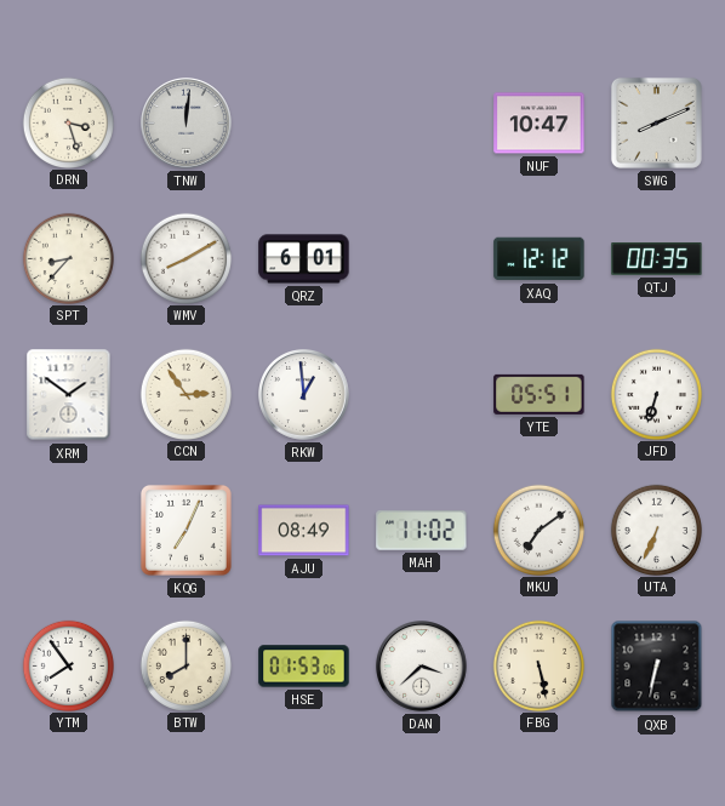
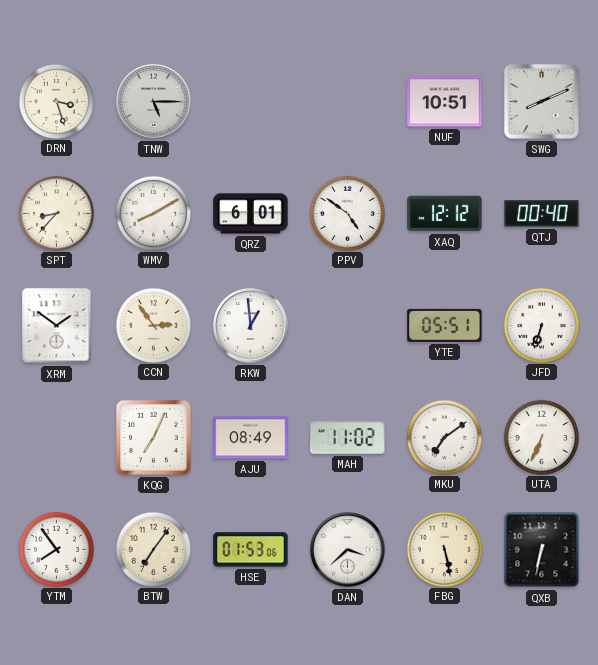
TNW: 12:01 -> 5:15
NUF: 10:47 -> 10:51
PPV: none -> 4:51
QTJ: 00:35 -> 00:40
BTW: 8:00 -> 7:06
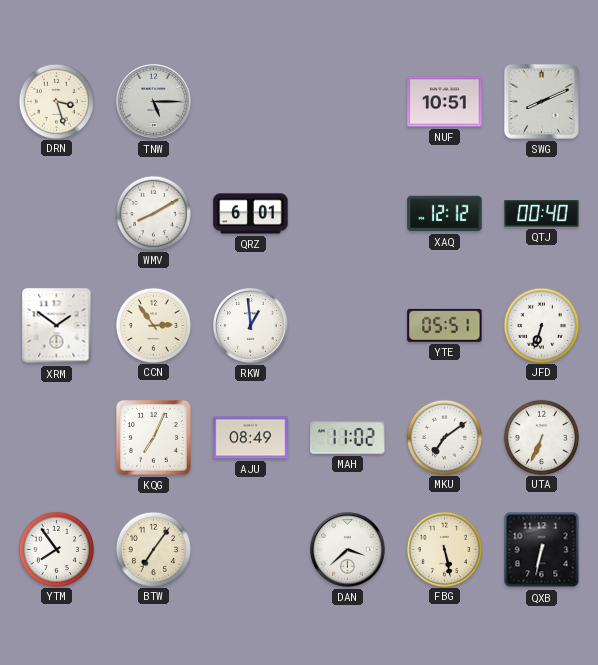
SPT: 8:37 -> none
PPV: 4:51 -> none
HSE: 01:53 -> none
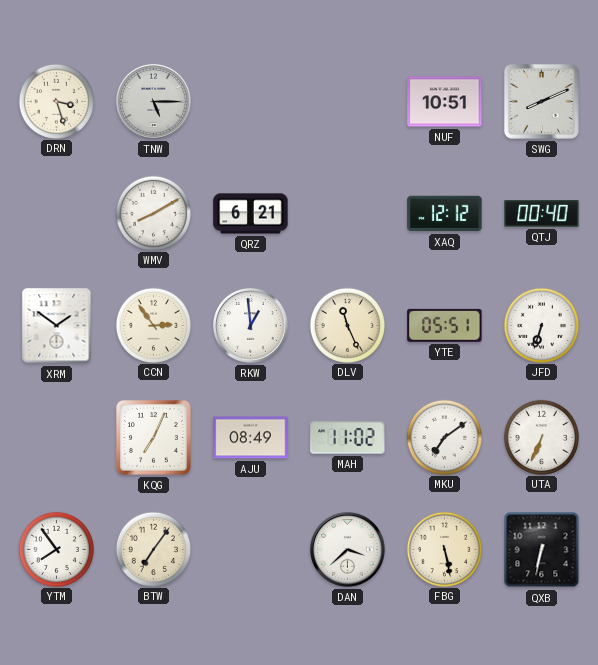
QRZ: 6:01 -> 6:21
DLV: none -> 11:26
